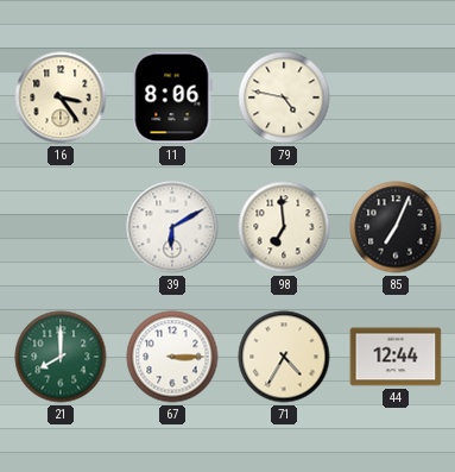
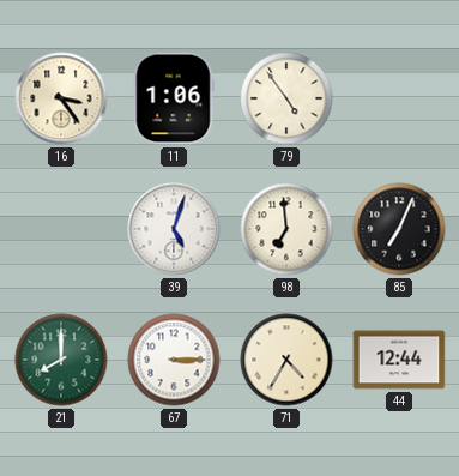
11: 8:06 -> 1:06
79: 4:47 -> 4:54
39: 6:10 -> 5:03
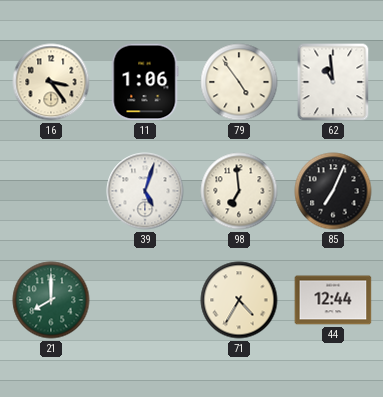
62: none -> 10:59
67: 3:15 -> none
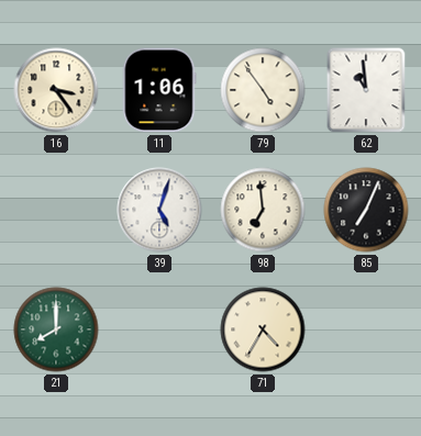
44: 12:44 -> none
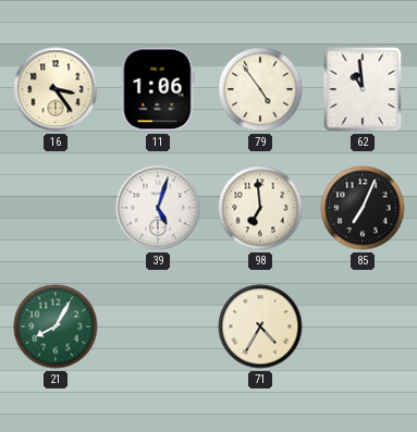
21: 8:00 -> 8:05
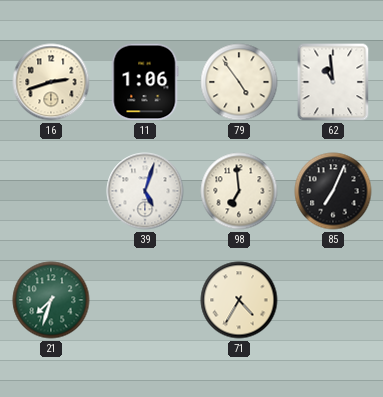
16: 3:24 -> 2:42
21: 8:05 -> 7:33
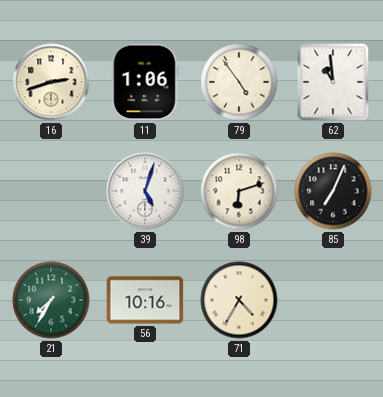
98: 6:59 -> 6:12
21: 7:33 -> 7:35
56: none -> 10:16
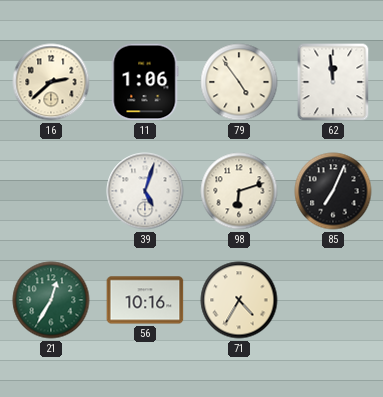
16: 2:42 -> 2:38
62: 10:59 -> 11:59
21: 7:35 -> 12:35
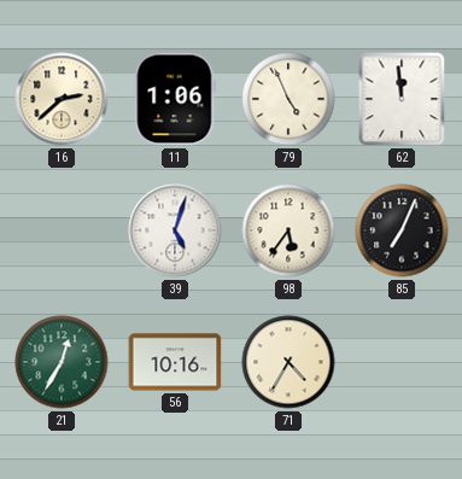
79: 4:54 -> 4:56
98: 6:12 -> 5:36
